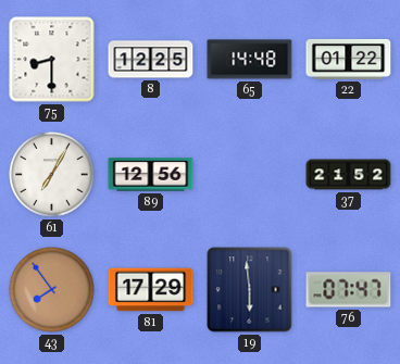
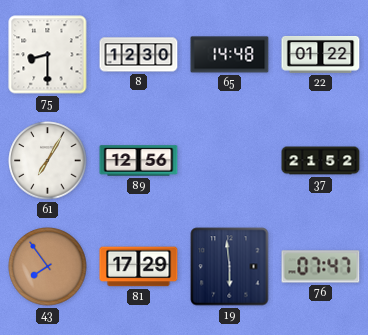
8: 12:25 -> 12:30
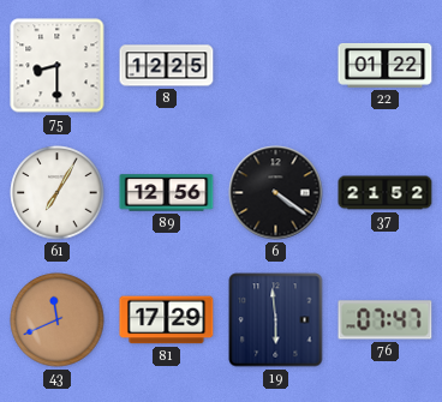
8: 12:30 -> 12:25
65: 14:48 -> none
6: none -> 4:21
43: 7:54 -> 11:41
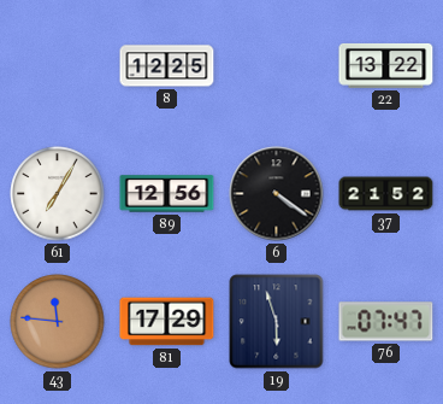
75: 8:30 -> none
22: 01:22 -> 13:22
43: 11:41 -> 11:46
19: 5:59 -> 5:57
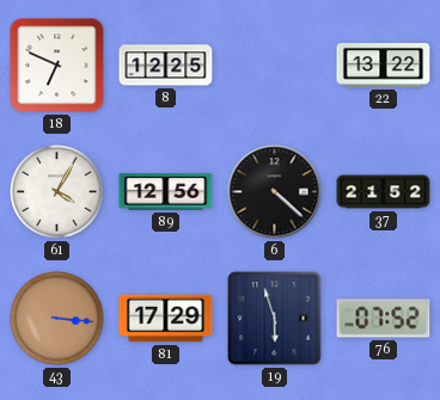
18: none -> 6:49
61: 7:05 -> 4:05
6: 4:21 -> 4:22
43: 11:46 -> 3:16
76: 07:47 -> 07:52
